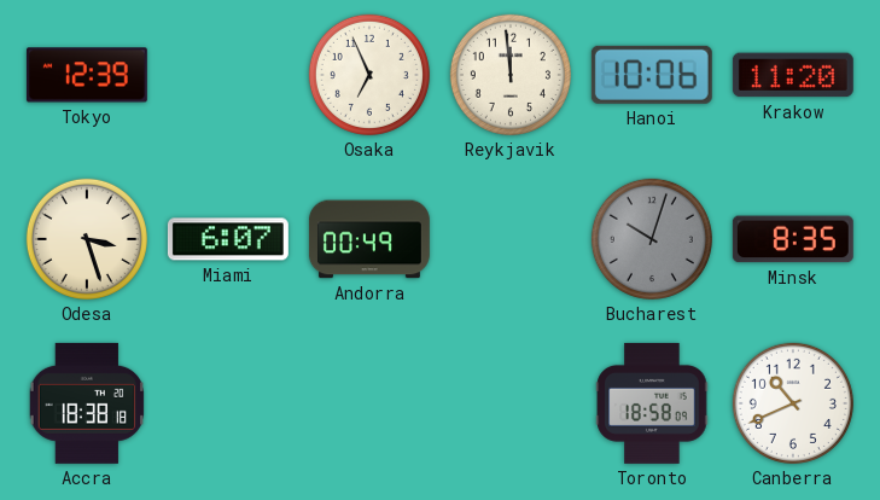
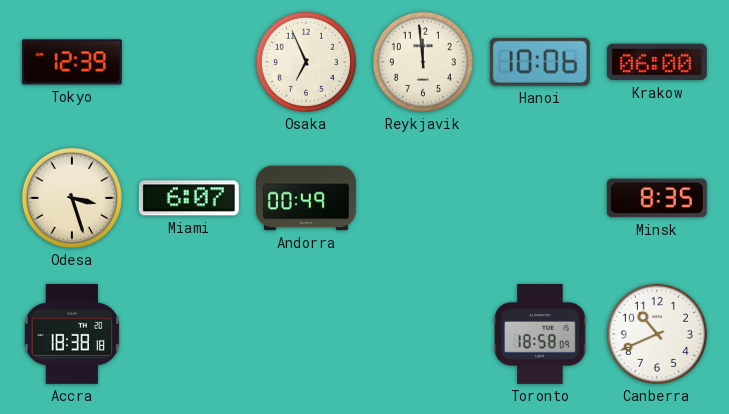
Krakow: 11:20 -> 06:00
Bucharest: 10:03 -> none
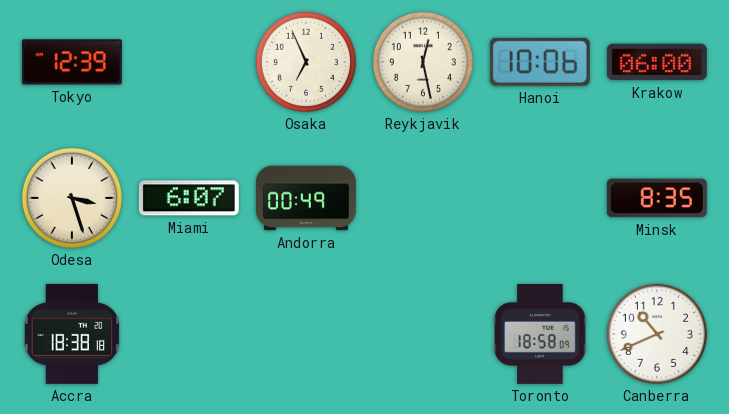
Reykjavik: 11:59 -> 12:28
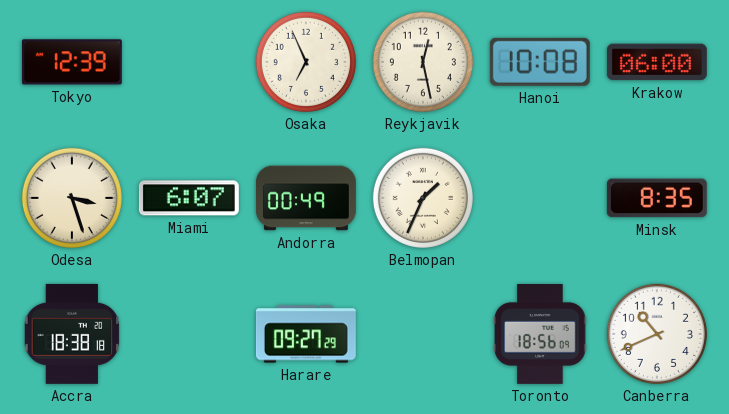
Hanoi: 10:06 -> 10:08
Belmopan: none -> 1:34
Harare: none -> 09:27
Toronto: 18:58 -> 18:56
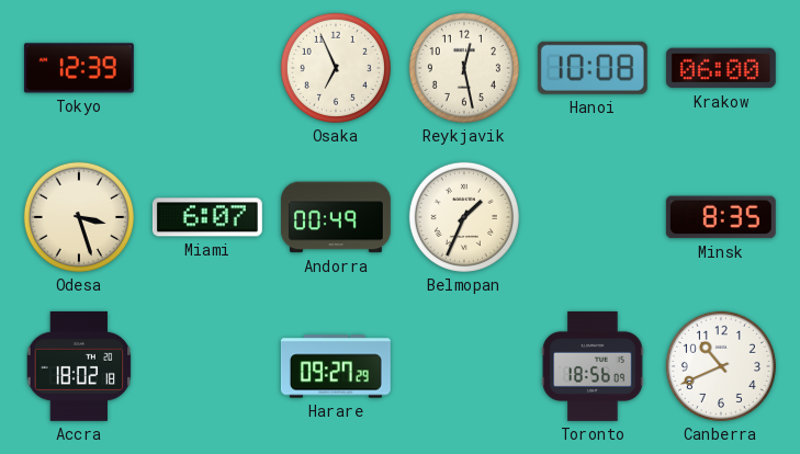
Accra: 18:38 -> 18:02
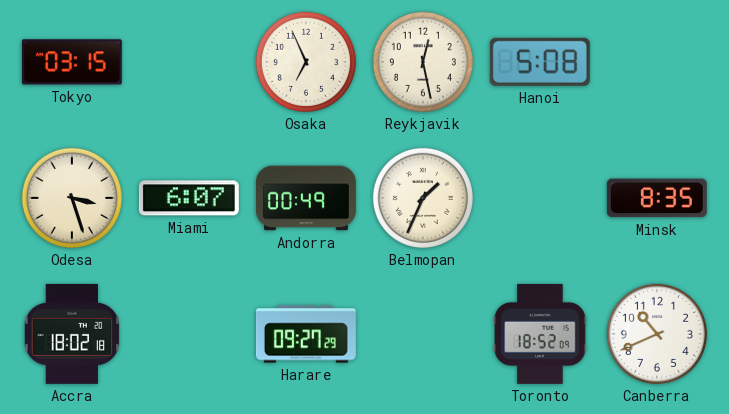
Tokyo: 12:39 -> 03:15
Hanoi: 10:08 -> 5:08
Krakow: 06:00 -> none
Toronto: 18:56 -> 18:52
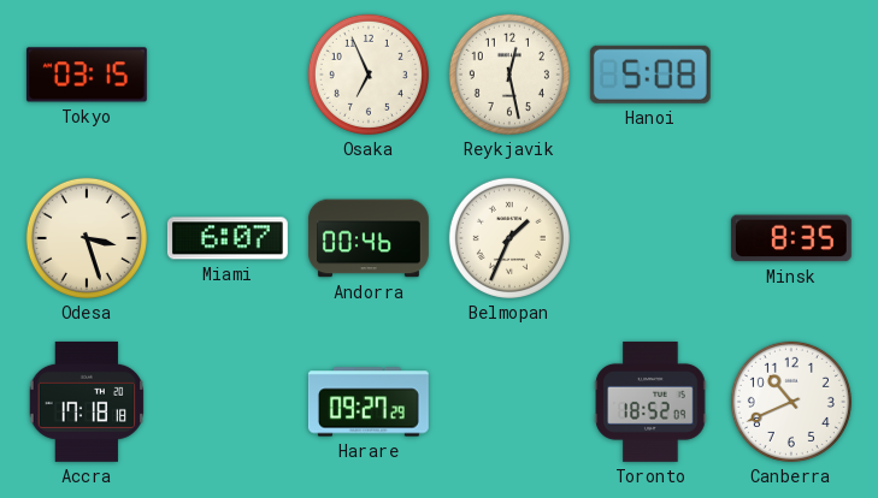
Andorra: 00:49 -> 00:46
Accra: 18:02 -> 17:18
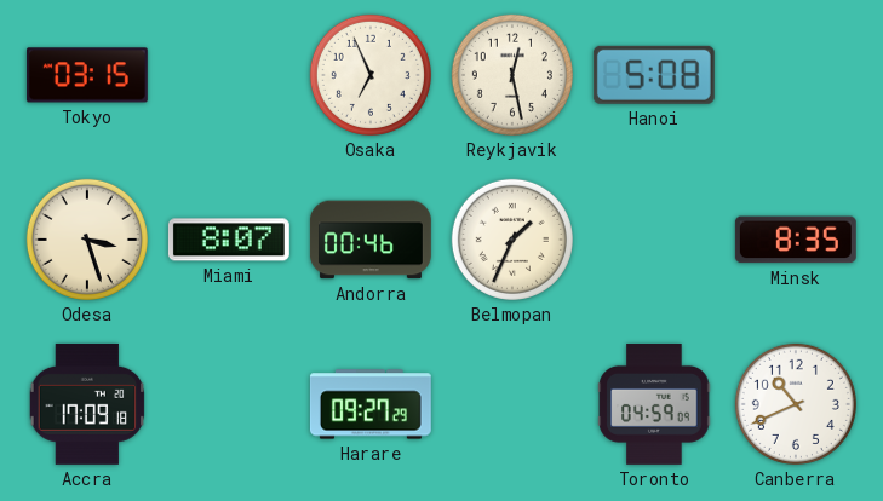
Miami: 6:07 -> 8:07
Accra: 17:18 -> 17:09
Toronto: 18:52 -> 04:59
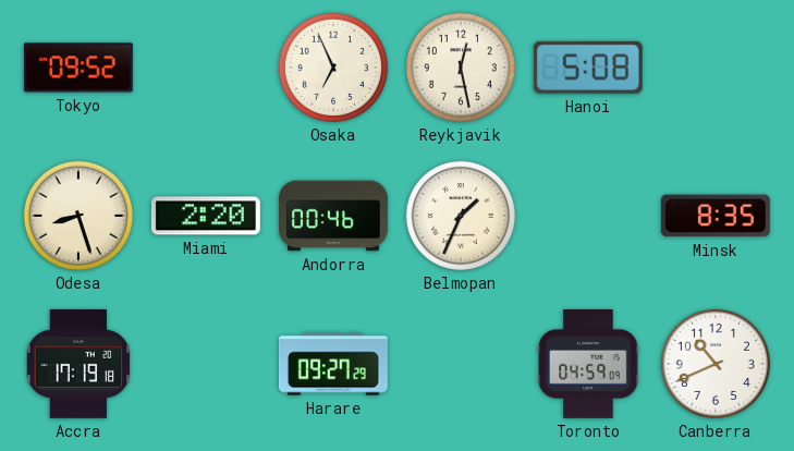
Tokyo: 03:15 -> 09:52
Odesa: 3:27 -> 8:27
Miami: 8:07 -> 2:20
Accra: 17:09 -> 17:19
